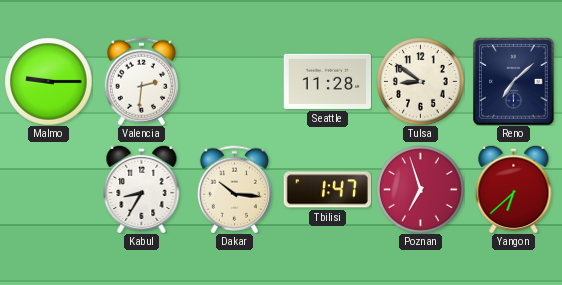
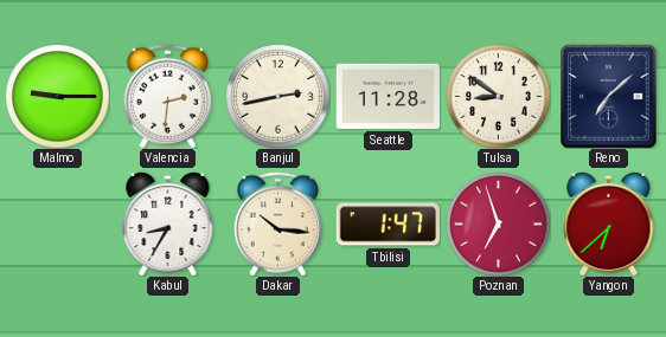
Banjul: none -> 2:43
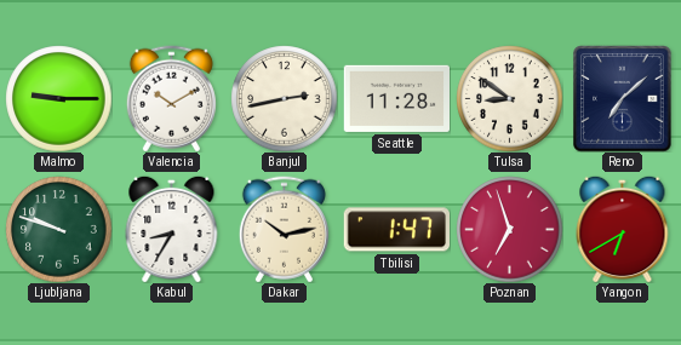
Valencia: 2:31 -> 10:10
Ljubljana: none -> 9:48
Dakar: 10:16 -> 10:13
Yangon: 6:38 -> 6:40
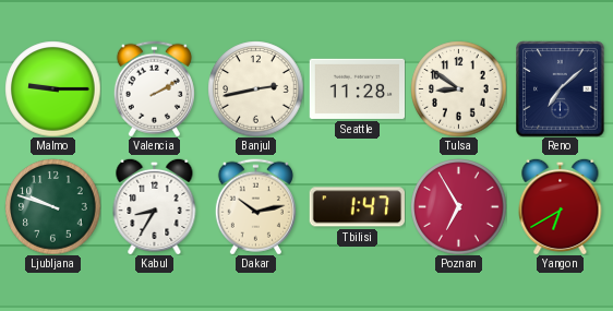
Valencia: 10:10 -> 2:10
Poznan: 6:57 -> 6:55
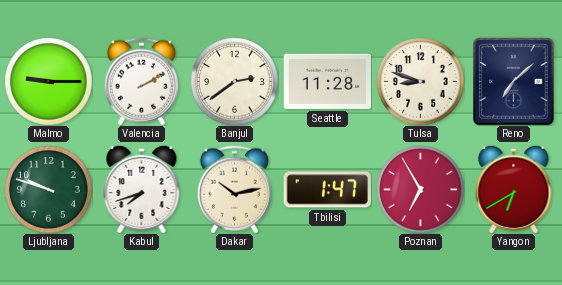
Banjul: 2:43 -> 2:39
Tulsa: 8:51 -> 8:48
Kabul: 8:35 -> 7:42
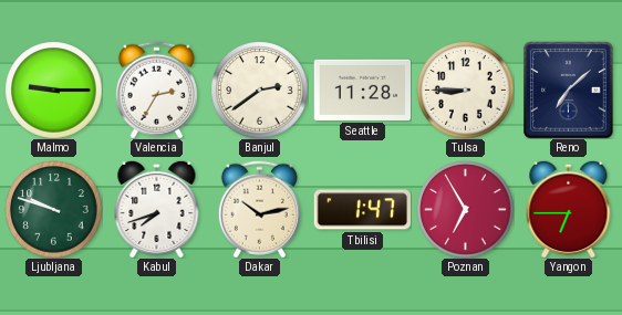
Valencia: 2:10 -> 2:35
Tulsa: 8:48 -> 8:45
Yangon: 6:40 -> 6:45
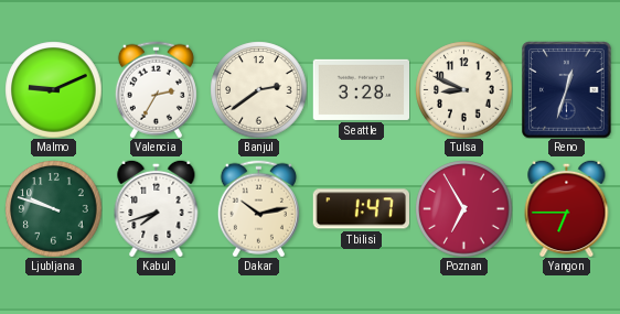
Malmo: 9:15 -> 9:11
Seattle: 11:28 -> 3:28
Tulsa: 8:45 -> 8:49
Reno: 7:08 -> 12:33
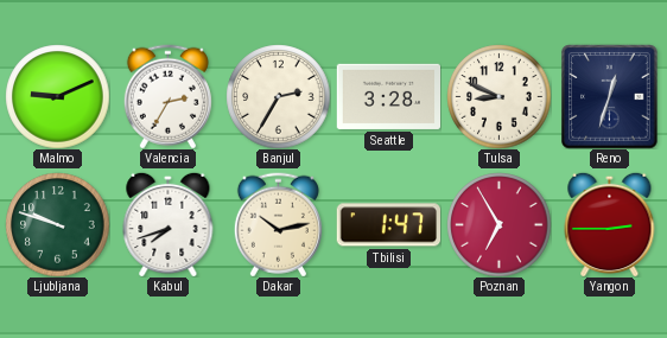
Banjul: 2:39 -> 2:35
Yangon: 6:45 -> 2:45
